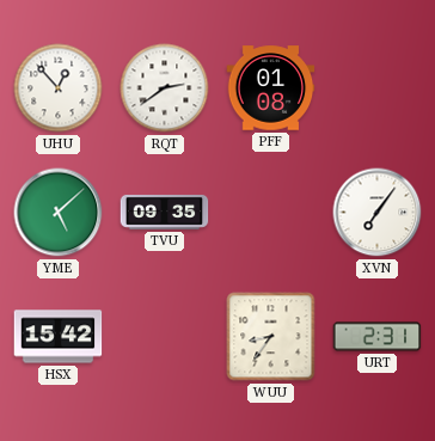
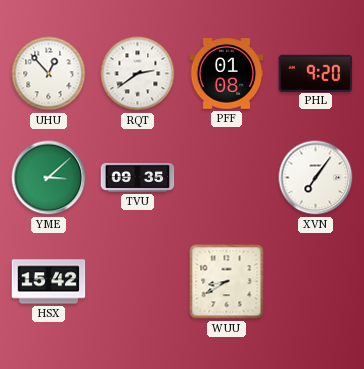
PHL: none -> 9:20
YME: 5:08 -> 3:08
WUU: 8:36 -> 8:40
URT: 2:31 -> none
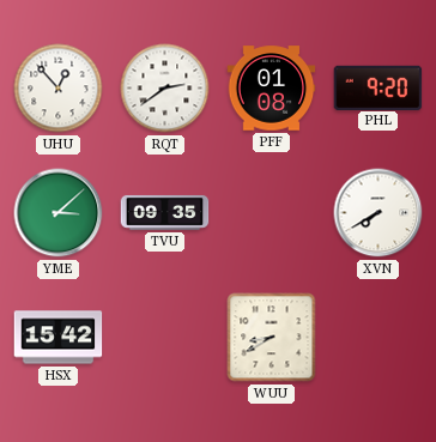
XVN: 7:06 -> 7:40
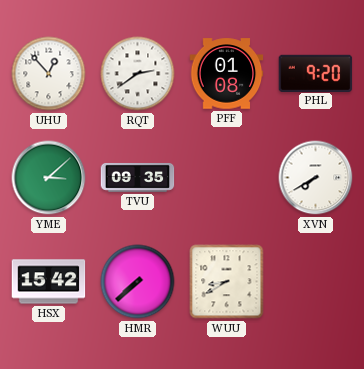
HMR: none -> 7:38
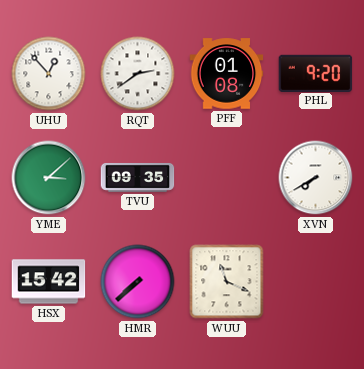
WUU: 8:40 -> 11:19
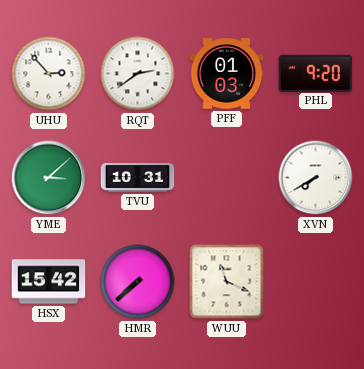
UHU: 12:53 -> 2:53
PFF: 01:08 -> 01:03
TVU: 09:35 -> 10:31
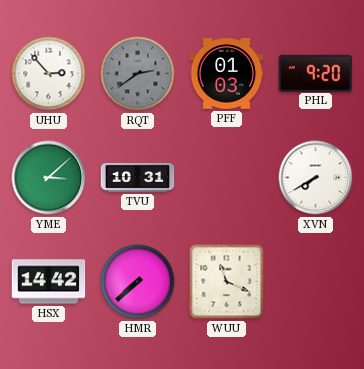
RQT dial: white -> grey
HSX: 15:42 -> 14:42
